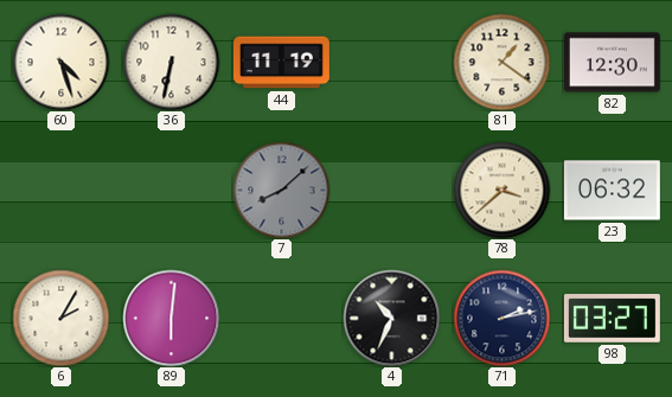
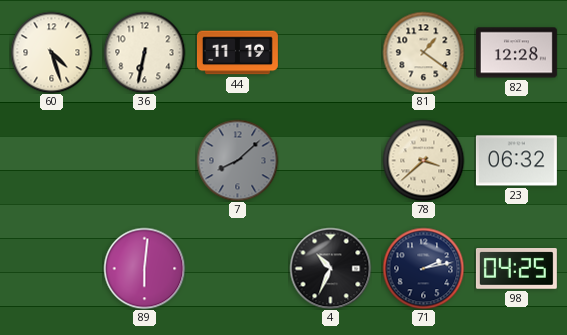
82: 12:30 -> 12:28
6: 2:05 -> none
98: 03:27 -> 04:25
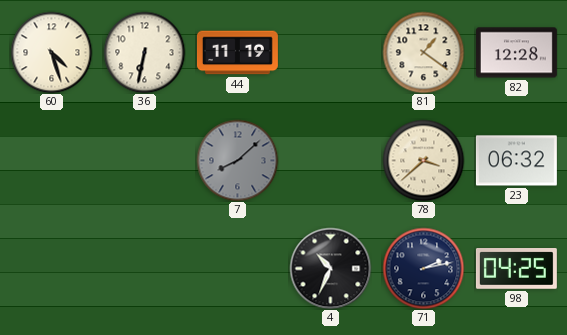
89: 6:01 -> none
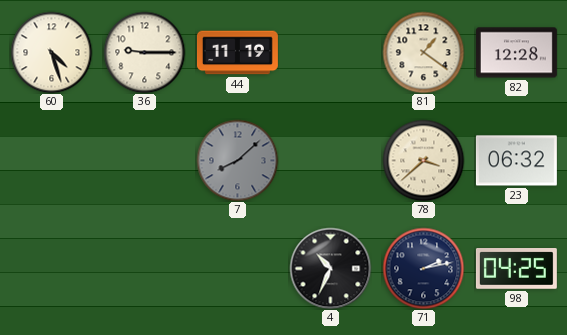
36: 6:32 -> 9:15
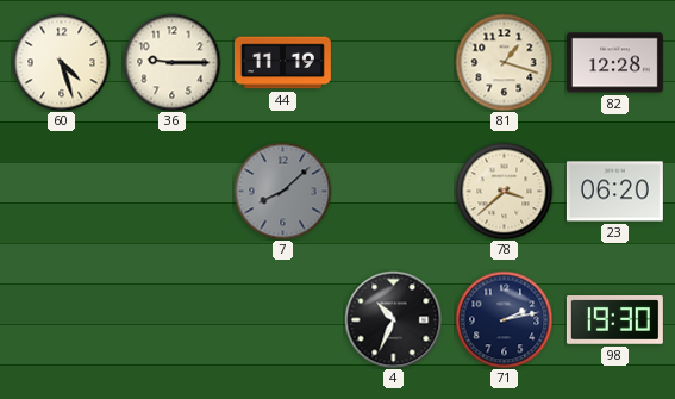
81: 1:21 -> 1:18
23: 06:32 -> 06:20
98: 04:25 -> 19:30
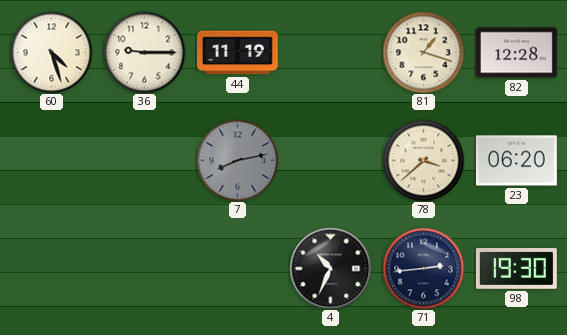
7: 8:08 -> 8:13
71: 2:13 -> 2:44
